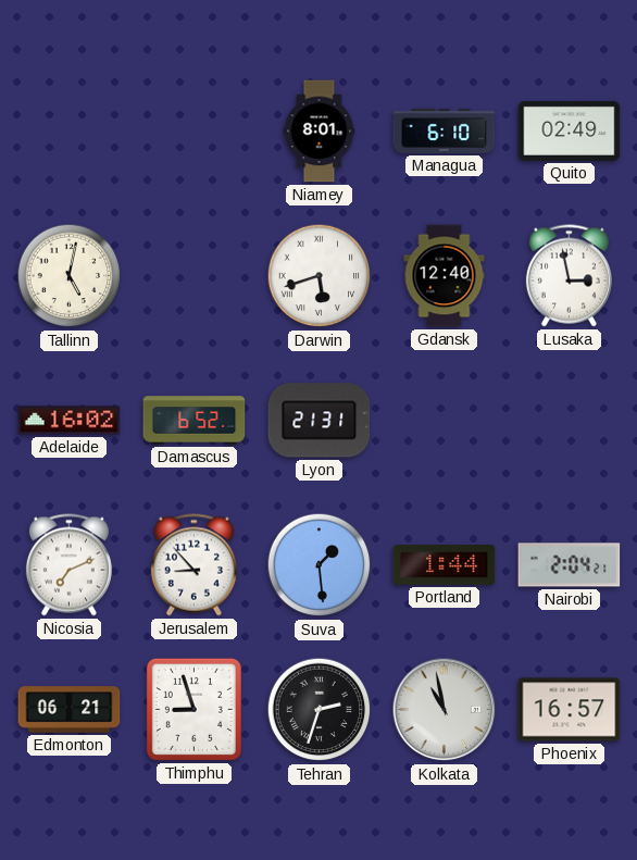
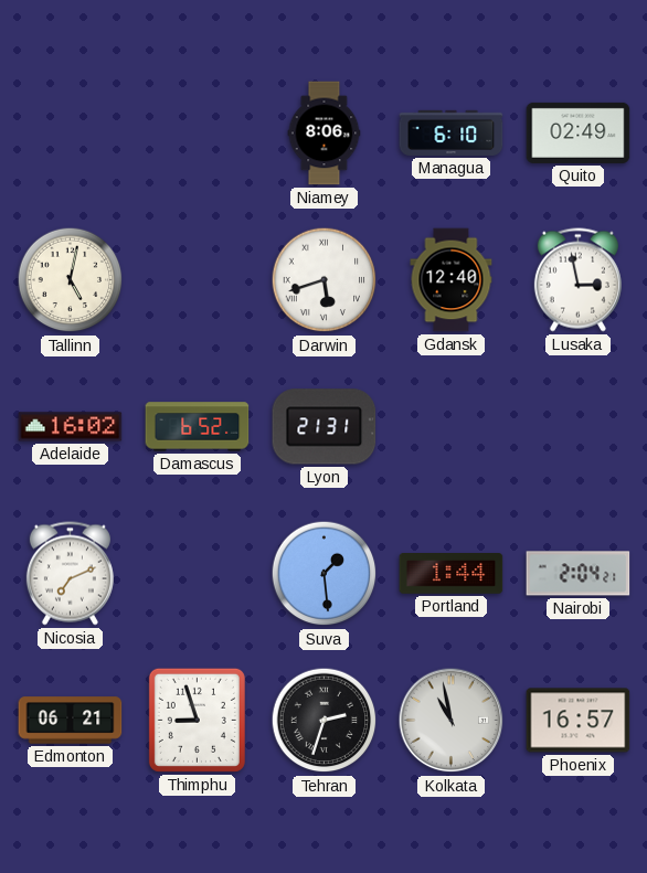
Niamey: 8:01 -> 8:06
Jerusalem: 8:53 -> none
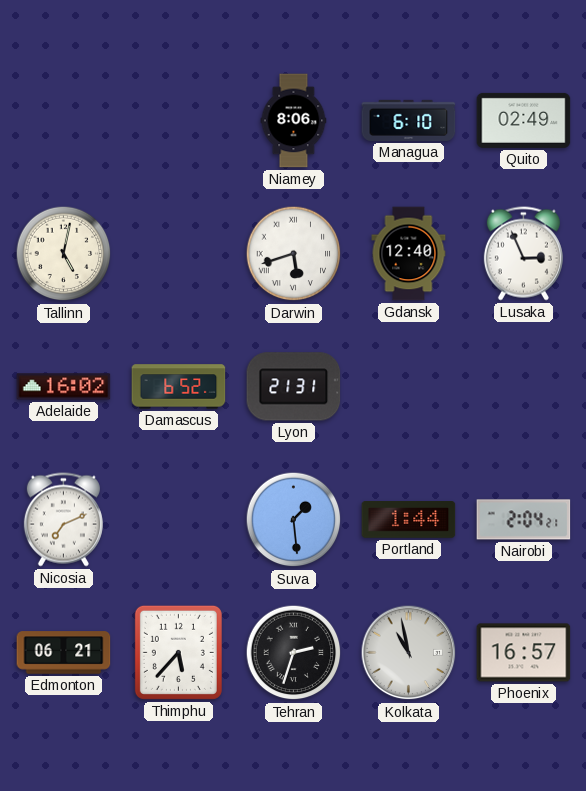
Lusaka: 2:58 -> 2:56
Thimphu: 8:57 -> 5:37
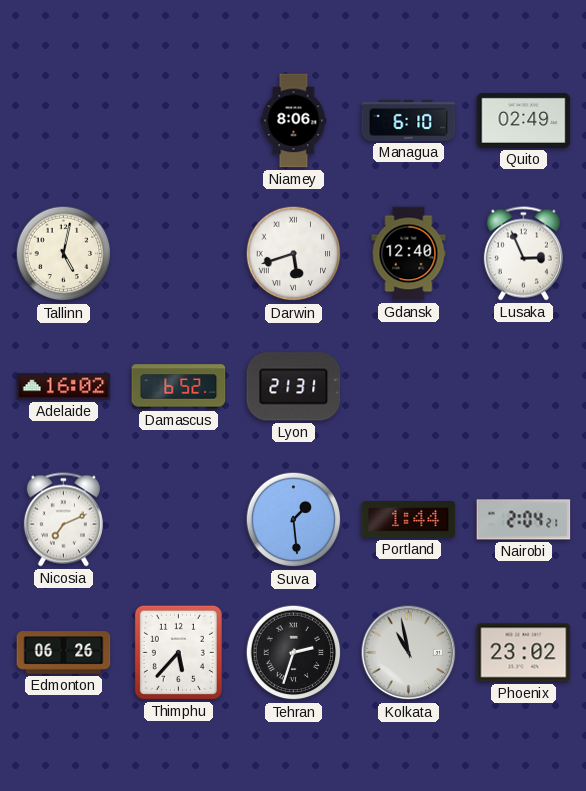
Edmonton: 06:21 -> 06:26
Phoenix: 16:57 -> 23:02
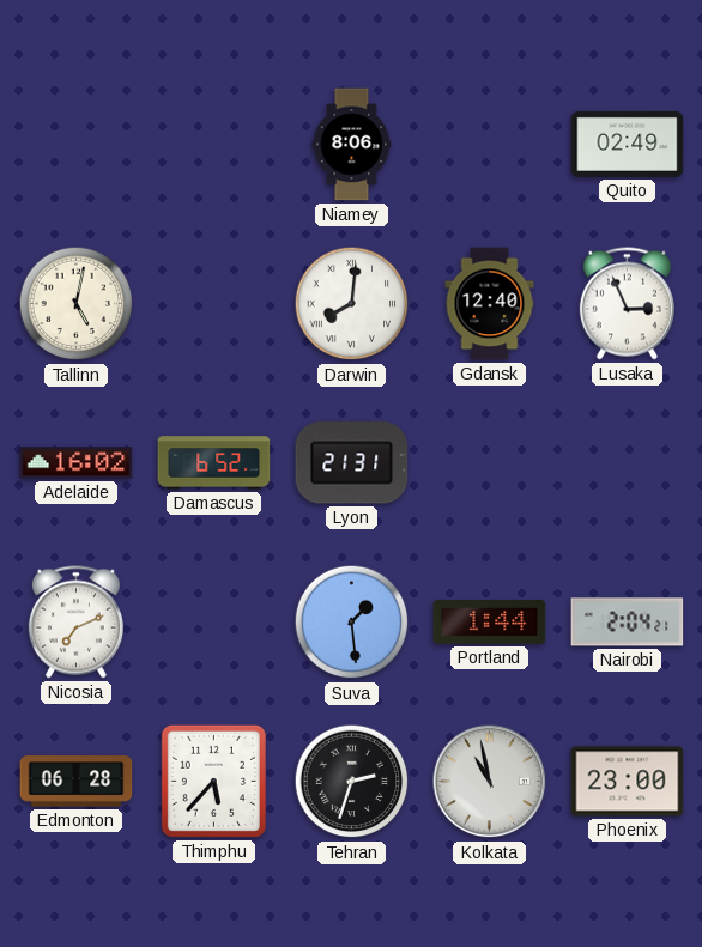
Managua: 6:10 -> none
Darwin: 5:42 -> 8:01
Edmonton: 06:26 -> 06:28
Phoenix: 23:02 -> 23:00
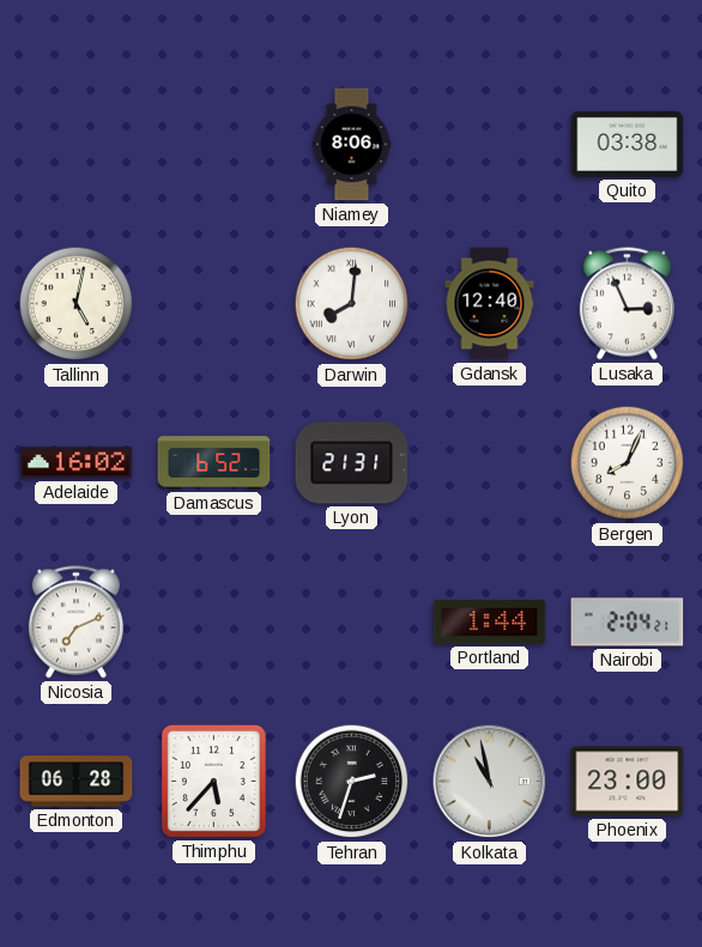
Quito: 02:49 -> 03:38
Bergen: none -> 8:04
Suva: 1:29 -> none
